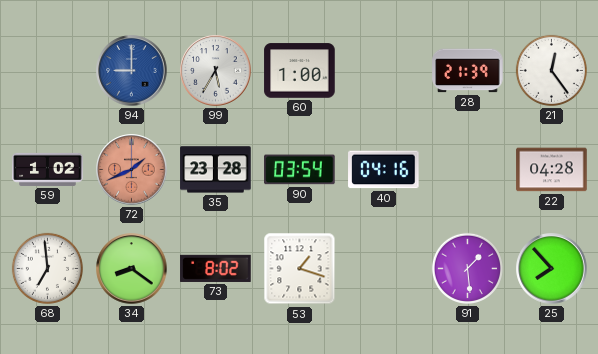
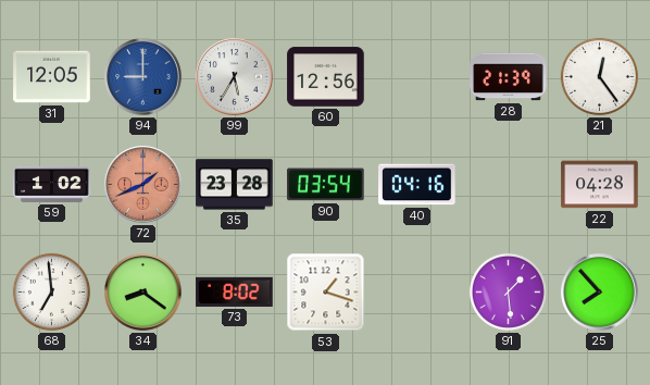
31: none -> 12:05
60: 1:00 -> 12:56
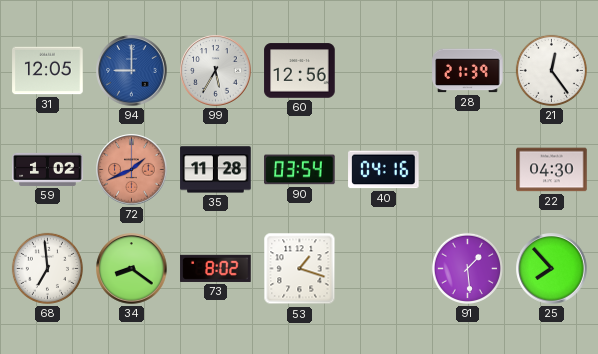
35: 23:28 -> 11:28
22: 04:28 -> 04:30
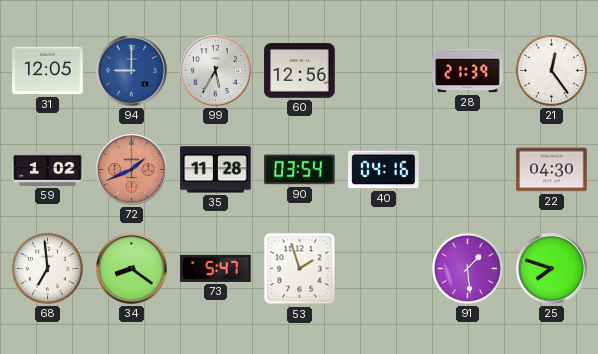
73: 8:02 -> 5:47
53: 1:18 -> 1:57
25: 7:53 -> 7:48
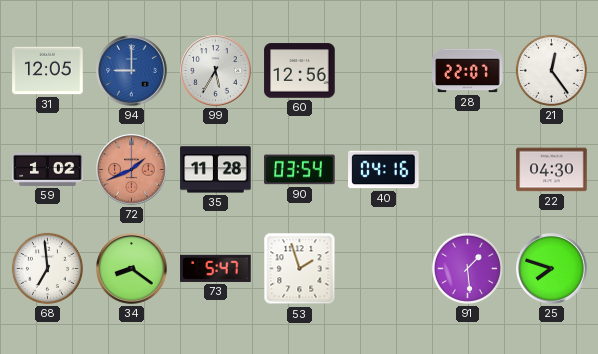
28: 21:39 -> 22:07
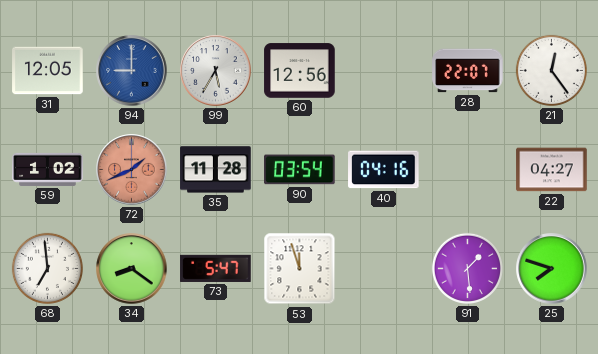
22: 04:30 -> 04:27
53: 1:57 -> 11:57
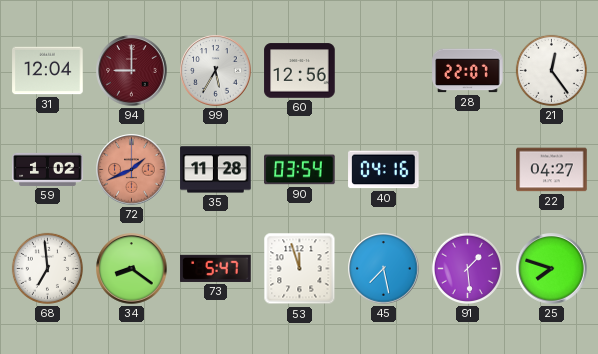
31: 12:05 -> 12:04
94 dial: blue -> burgundy
45: none -> 7:28
